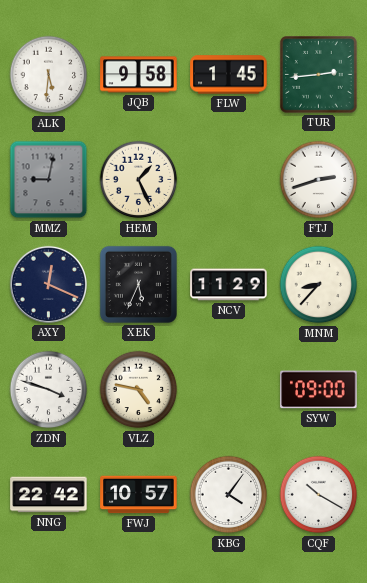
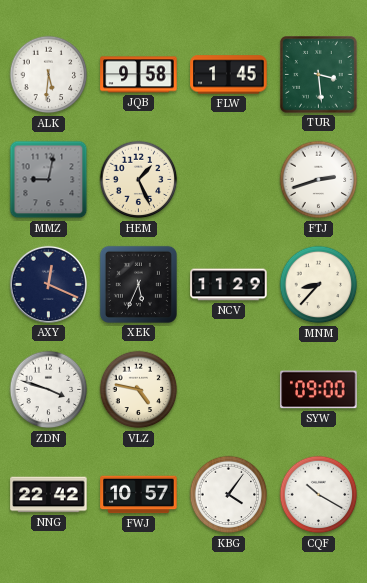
TUR: 2:44 -> 3:29
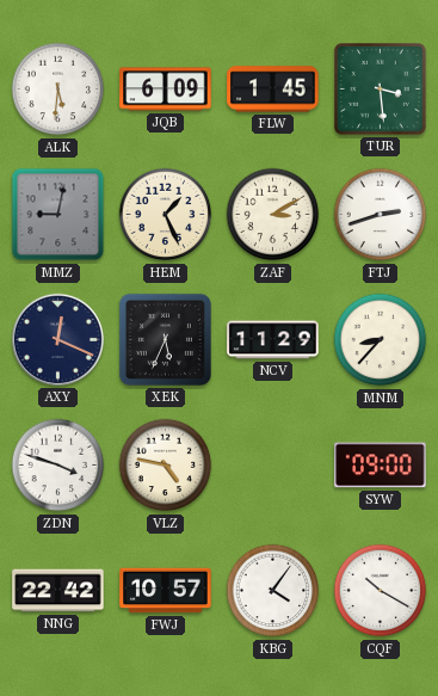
JQB: 9:58 -> 6:09
ZAF: none -> 3:10
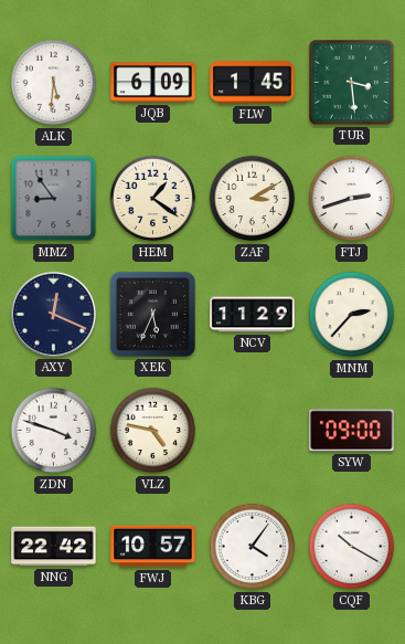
MMZ: 9:02 -> 8:54
HEM: 1:26 -> 1:21
MNM: 8:37 -> 2:37
